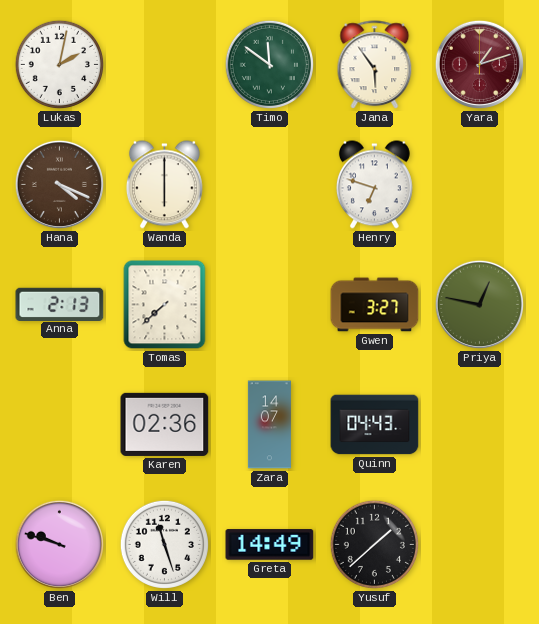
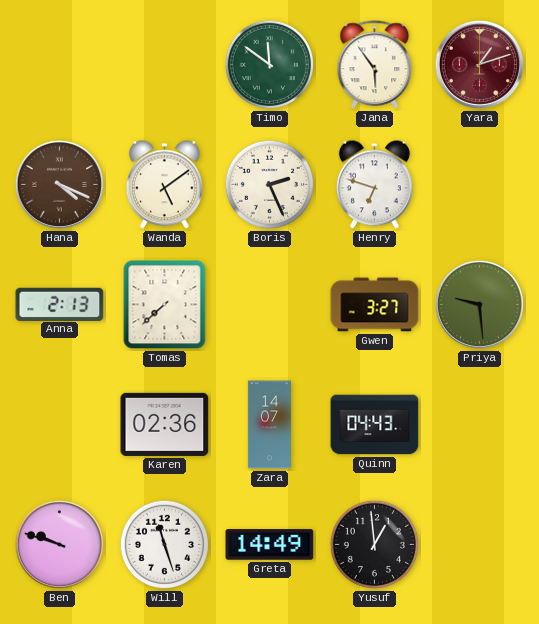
Lukas: 2:02 -> none
Wanda: 6:00 -> 5:09
Boris: none -> 2:26
Priya: 12:47 -> 9:29
Yusuf: 1:38 -> 12:59
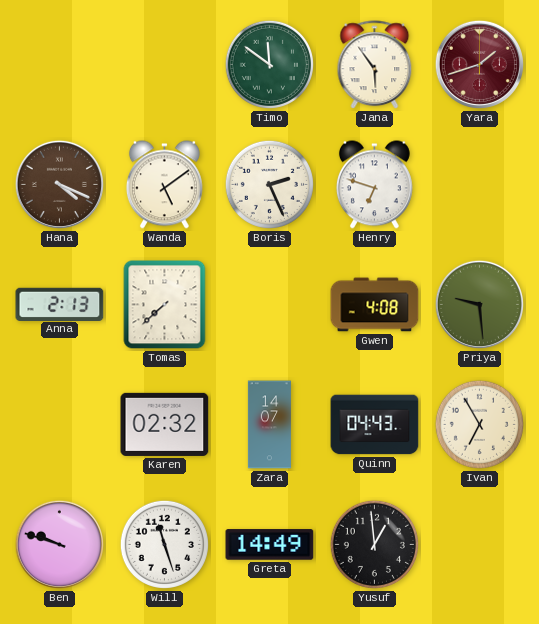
Yara: 1:12 -> 1:42
Gwen: 3:27 -> 4:08
Karen: 02:36 -> 02:32
Ivan: none -> 6:55
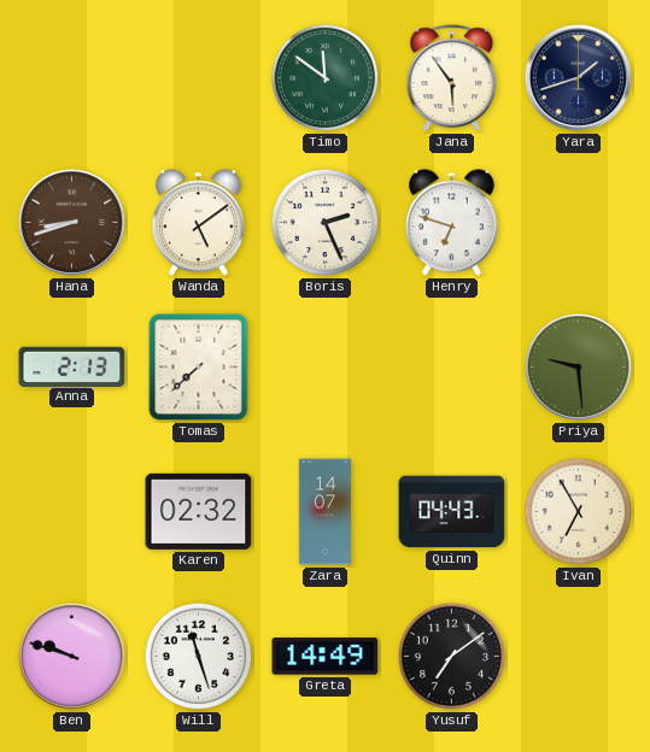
Yara dial: burgundy -> navy
Hana: 4:19 -> 8:42
Gwen: 4:08 -> none
Yusuf: 12:59 -> 7:09
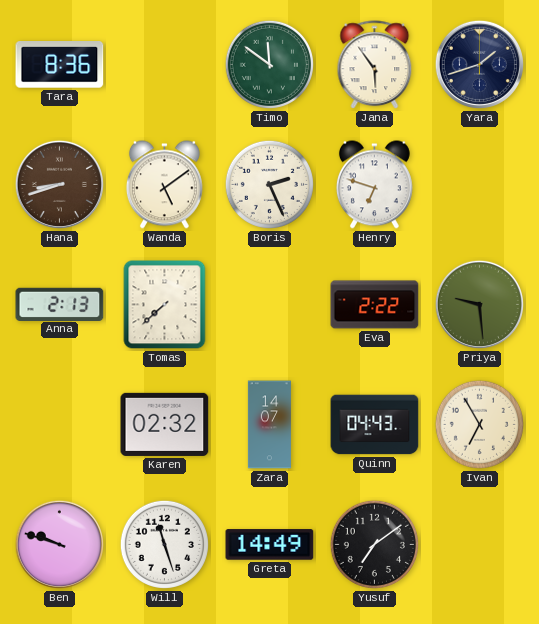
Tara: none -> 8:36
Eva: none -> 2:22
